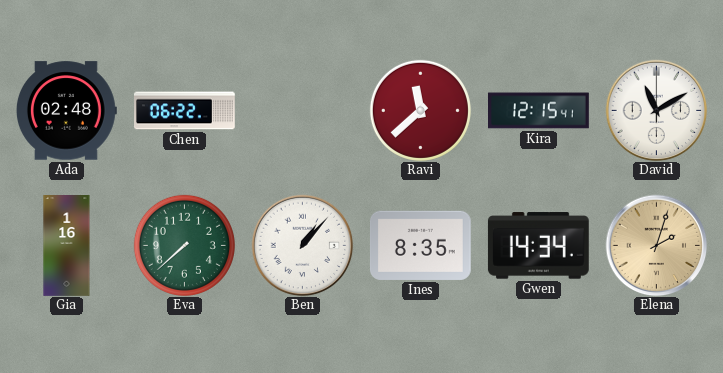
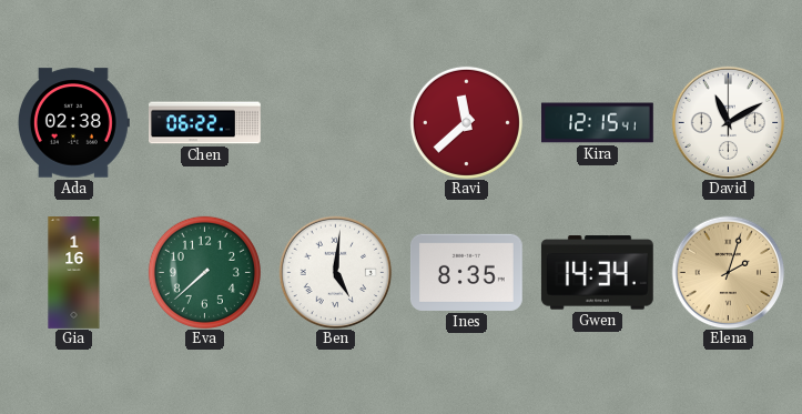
Ada: 02:48 -> 02:38
Ben: 1:07 -> 5:01
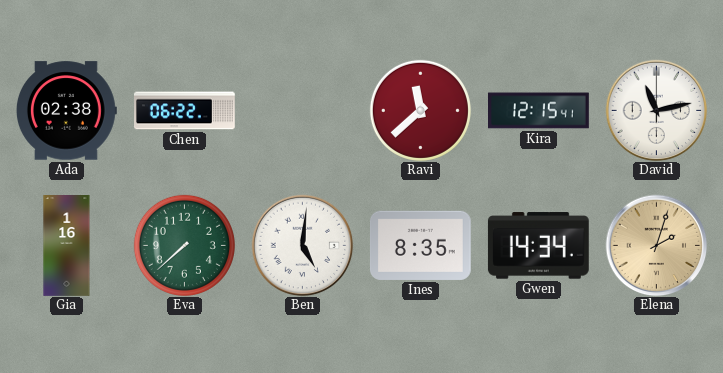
David: 11:10 -> 11:13
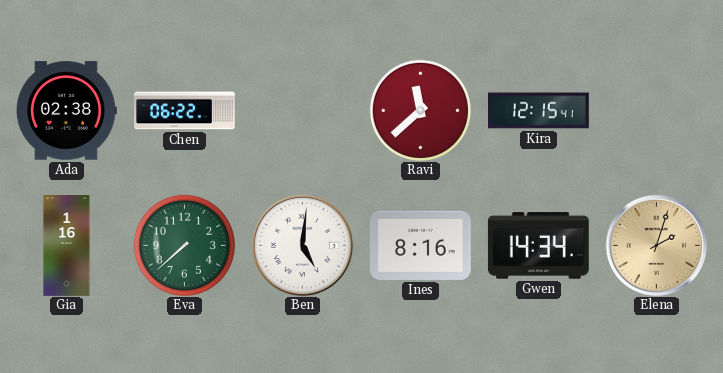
David: 11:13 -> none
Ines: 8:35 -> 8:16
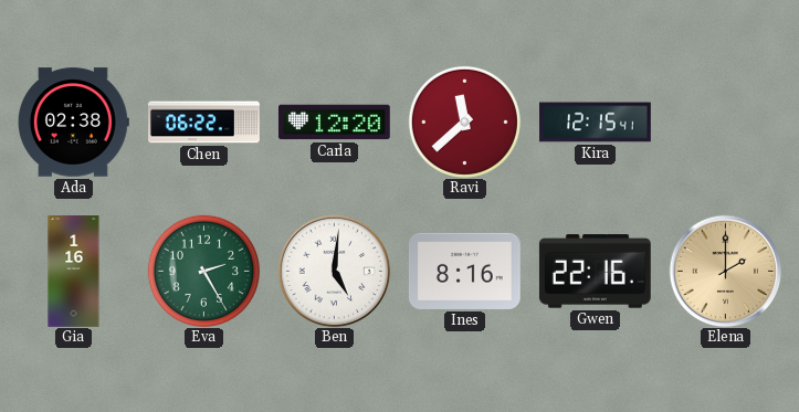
Carla: none -> 12:20
Eva: 7:38 -> 2:25
Gwen: 14:34 -> 22:16
Elena: 2:03 -> 2:00
